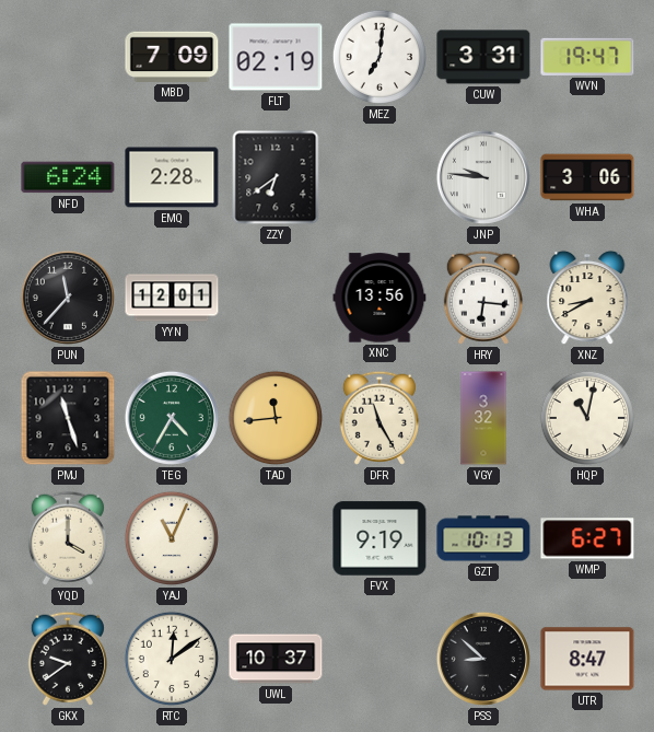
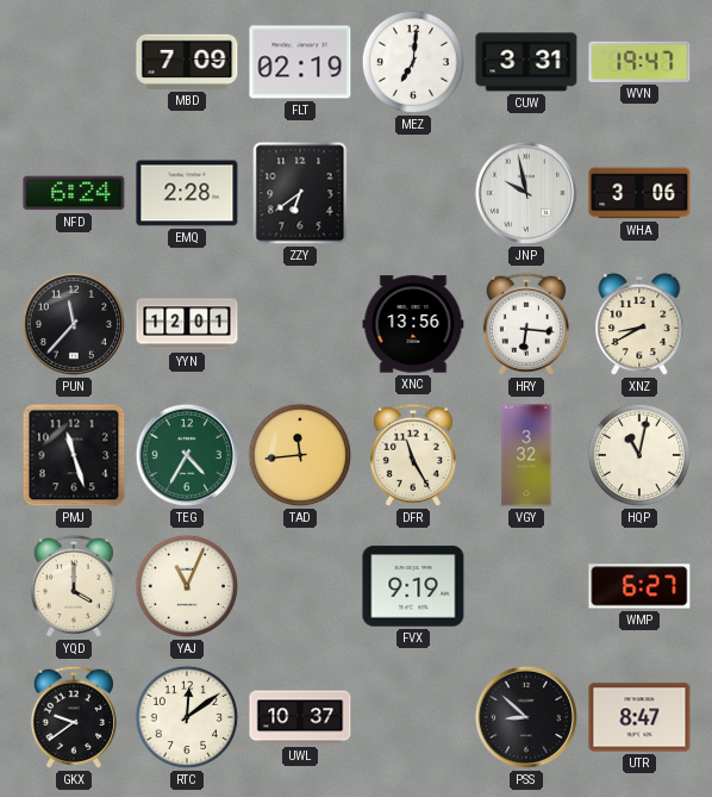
JNP: 9:46 -> 9:58
GZT: 10:13 -> none
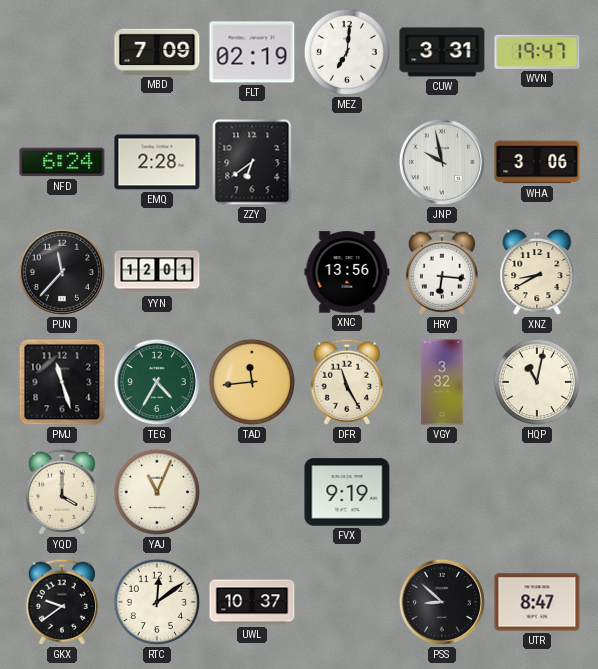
WMP: 6:27 -> none
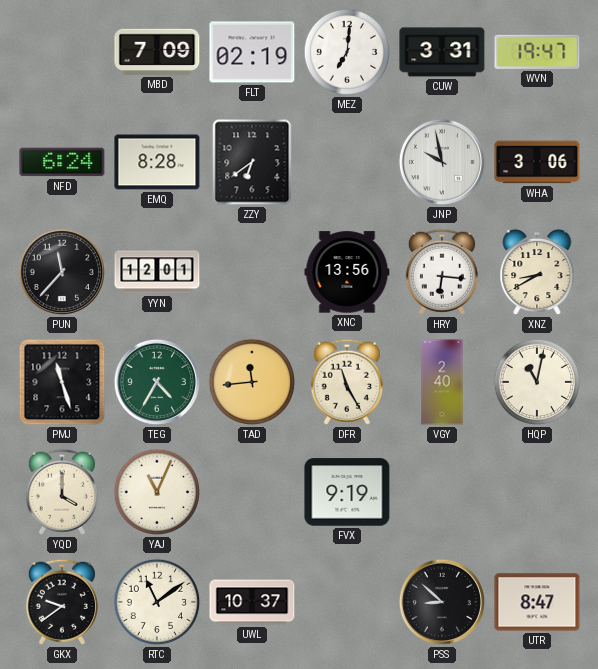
EMQ: 2:28 -> 8:28
VGY: 3:32 -> 2:40
RTC: 12:09 -> 11:09
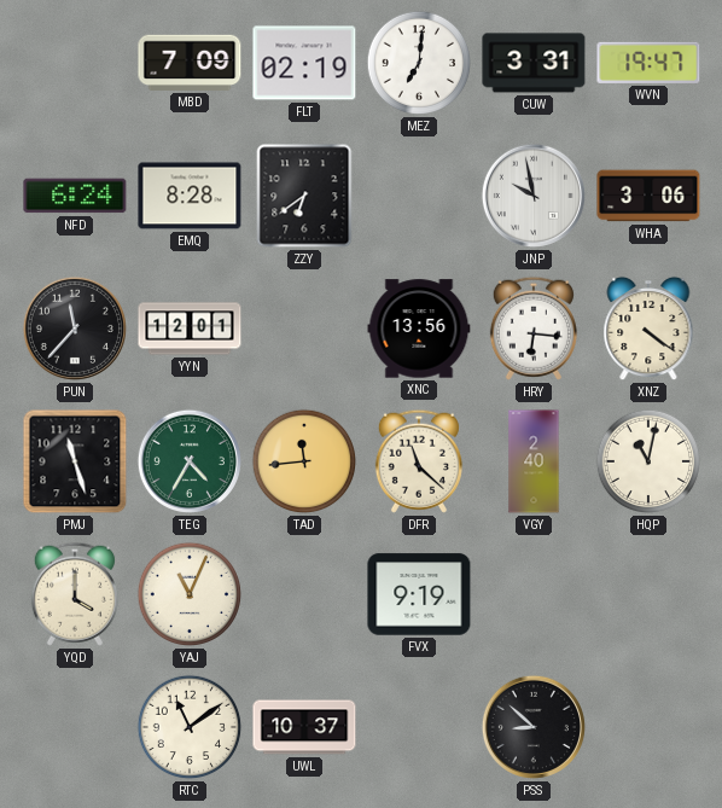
XNZ: 8:40 -> 4:21
DFR: 11:25 -> 11:22
GKX: 9:39 -> none
UTR: 8:47 -> none
